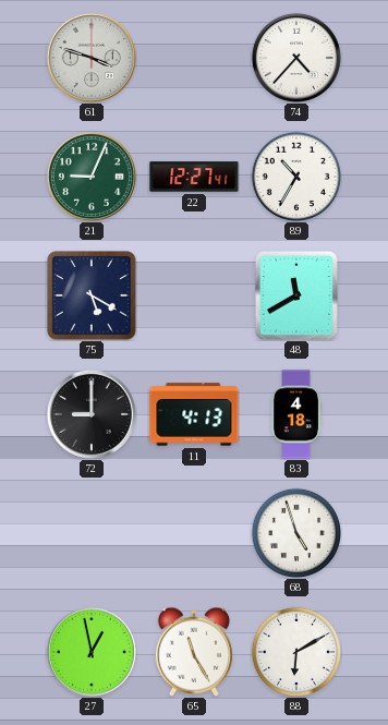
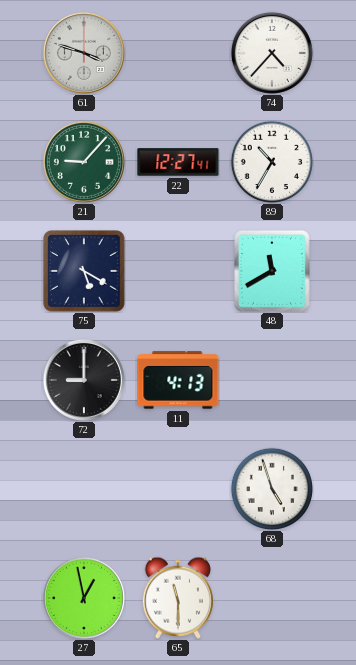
21: 9:04 -> 9:07
83: 4:18 -> none
65: 11:25 -> 11:30
88: 6:10 -> none
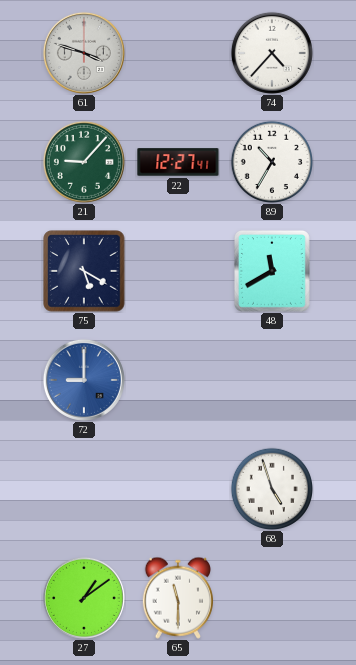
72 dial: black -> blue
11: 4:13 -> none
27: 12:58 -> 1:09
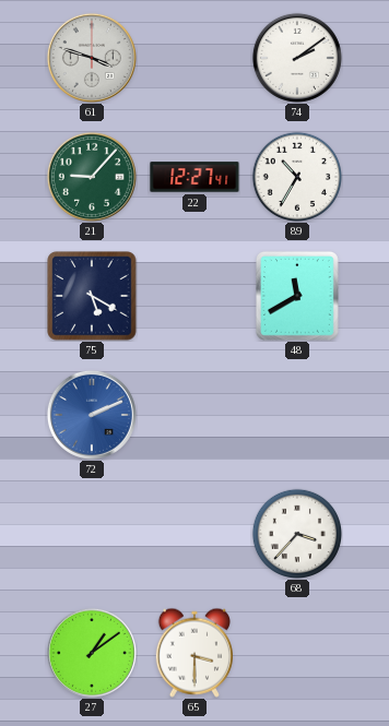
74: 4:37 -> 2:09
72: 9:00 -> 2:11
68: 4:57 -> 3:37
65: 11:30 -> 3:30
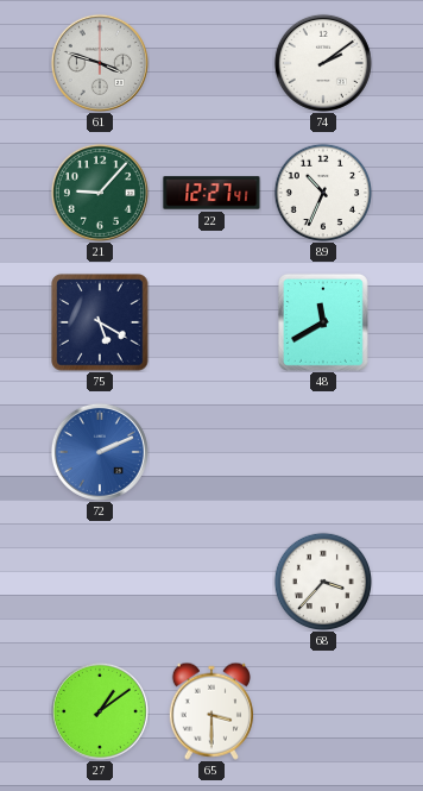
89: 10:35 -> 10:34
